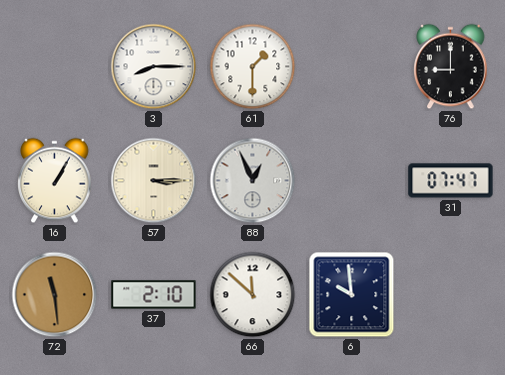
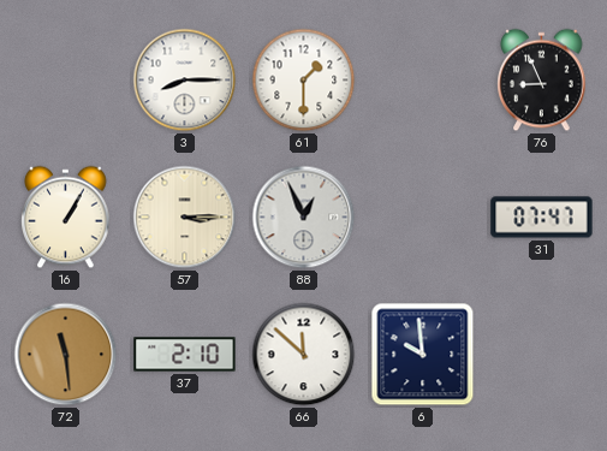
76: 9:00 -> 8:56
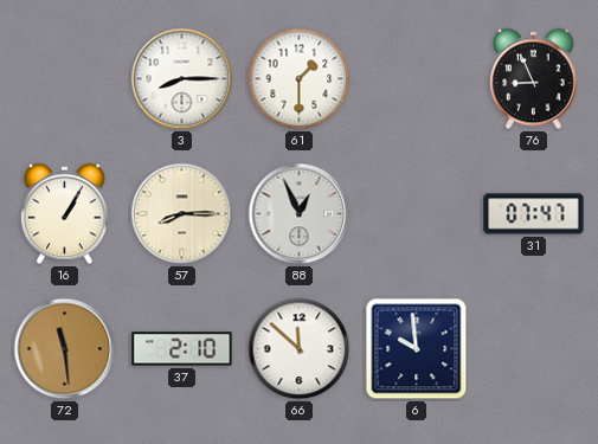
57: 3:15 -> 8:15
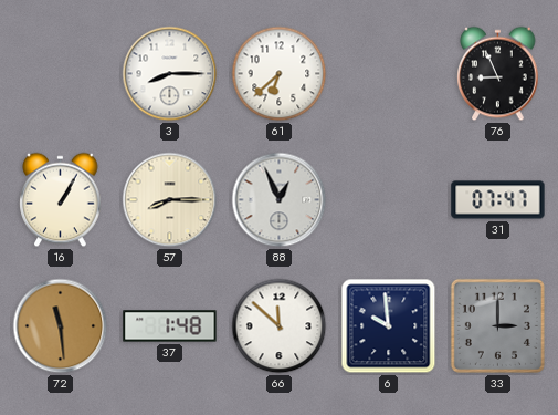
61: 1:30 -> 6:38
37: 2:10 -> 1:48
33: none -> 3:00
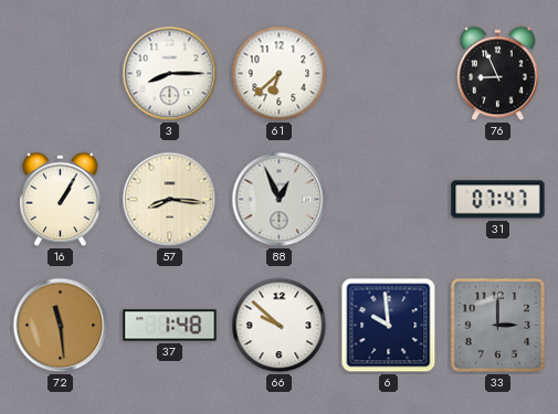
57: 8:15 -> 8:16
66: 11:52 -> 9:52
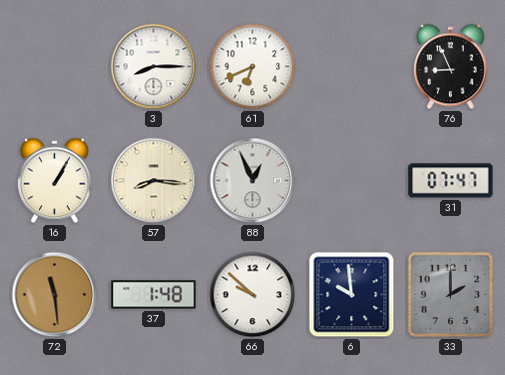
61: 6:38 -> 6:41
33: 3:00 -> 2:00
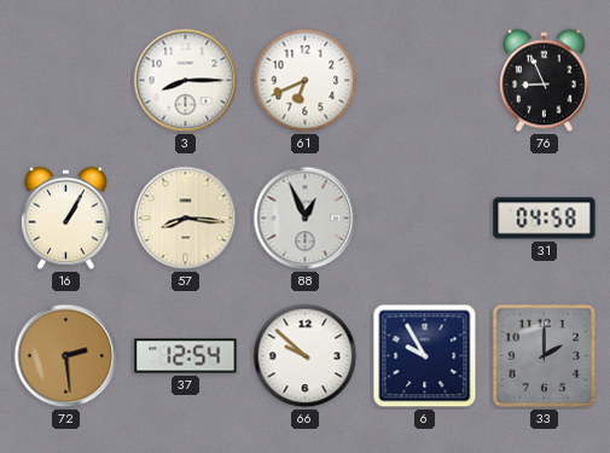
31: 07:47 -> 04:58
72: 11:29 -> 2:29
37: 1:48 -> 12:54
6: 9:59 -> 9:55
